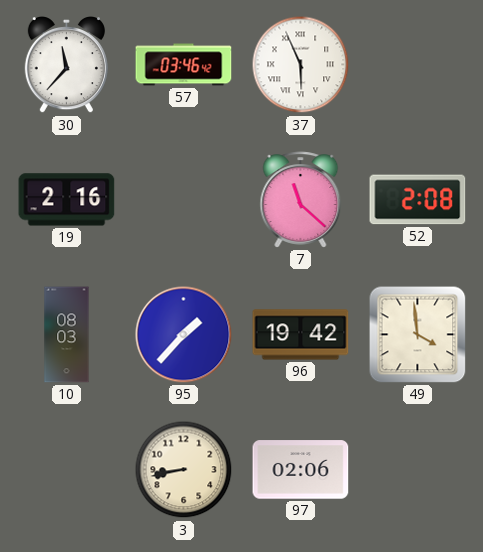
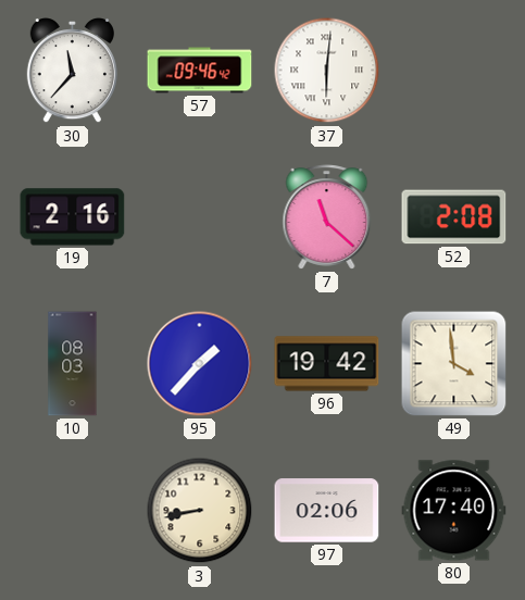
57: 03:46 -> 09:46
37: 5:56 -> 6:01
80: none -> 17:40
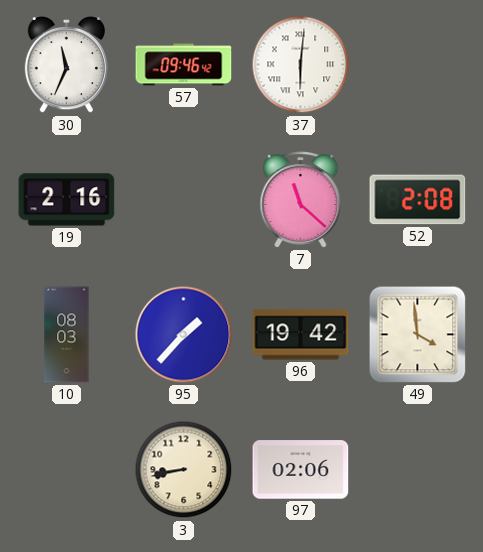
30: 11:37 -> 11:34
80: 17:40 -> none
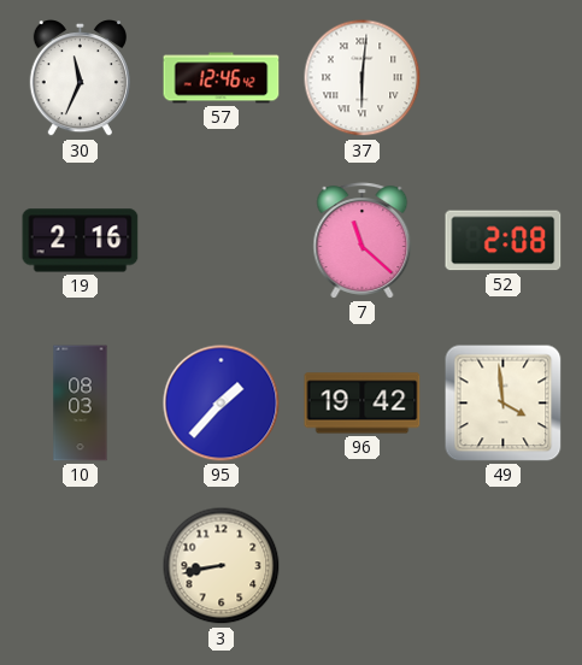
57: 09:46 -> 12:46
97: 02:06 -> none
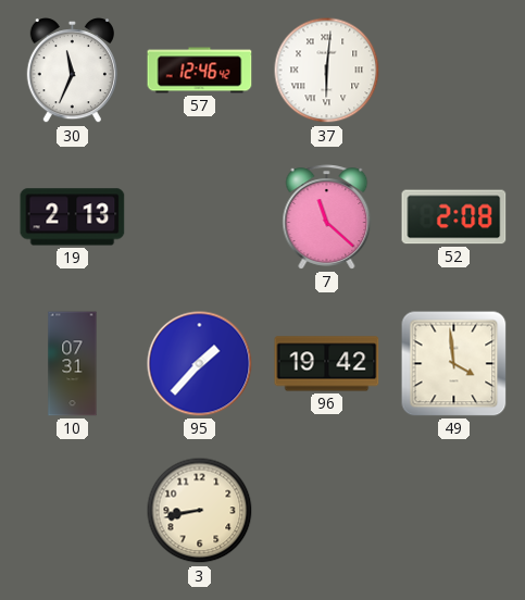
19: 2:16 -> 2:13
10: 08:03 -> 07:31
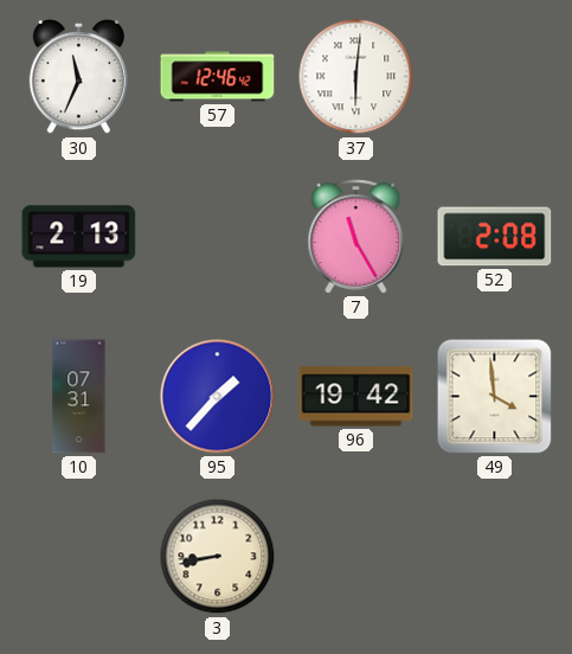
7: 11:22 -> 11:25
